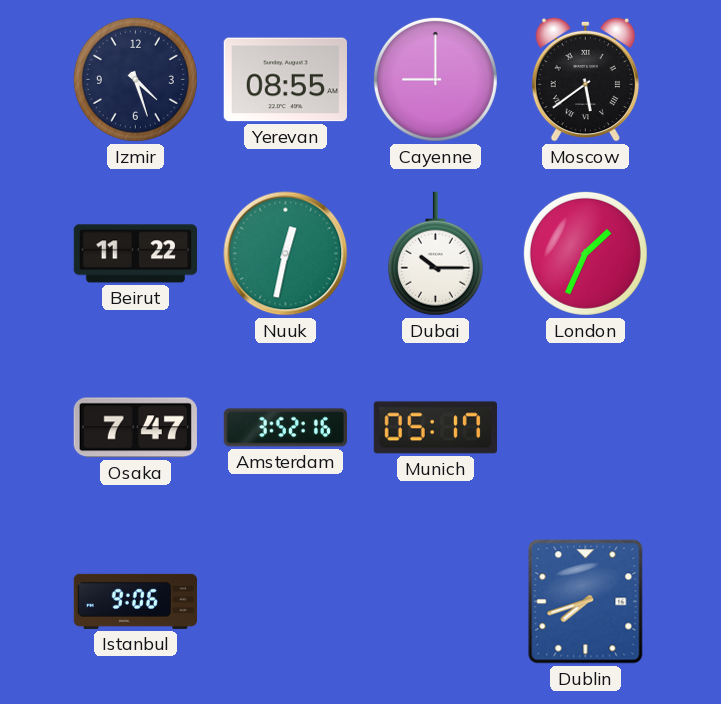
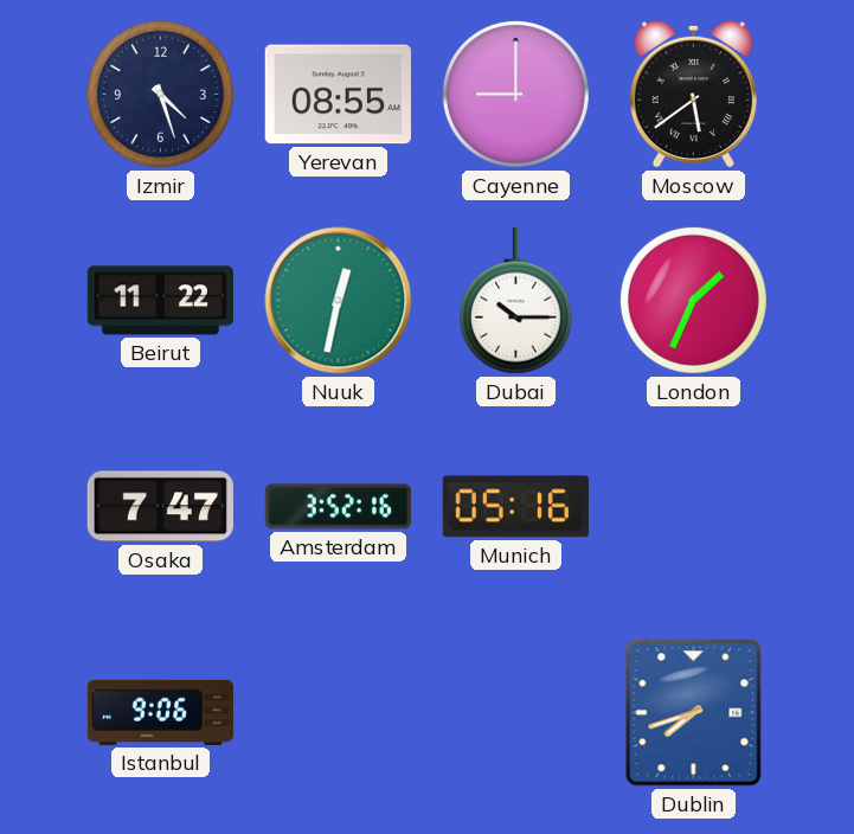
Munich: 05:17 -> 05:16
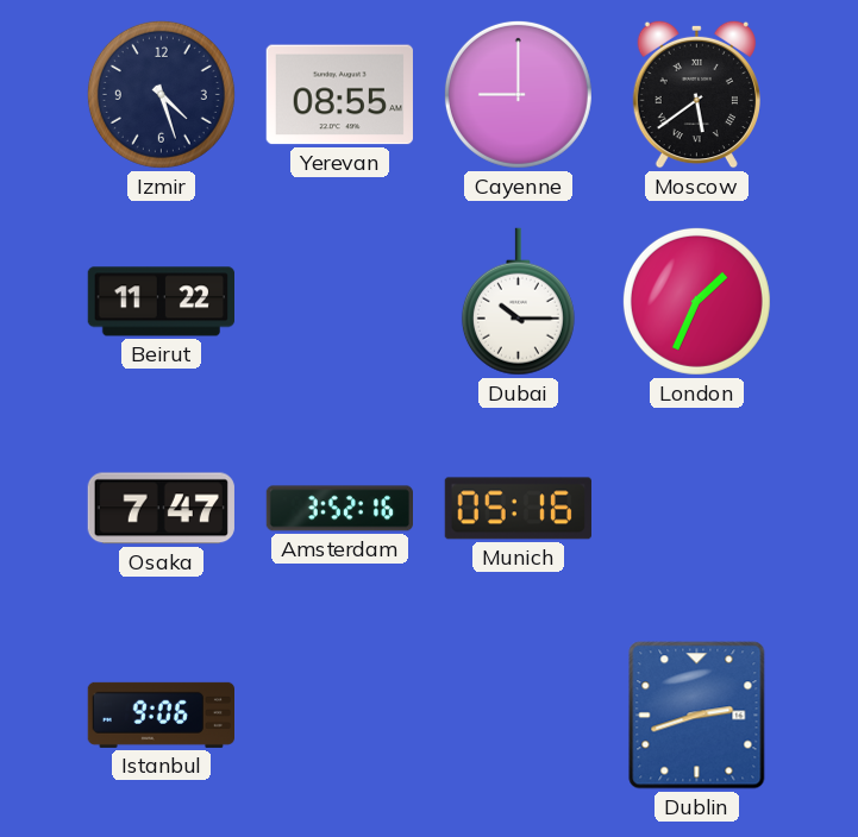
Nuuk: 12:32 -> none
Dublin: 7:42 -> 2:42
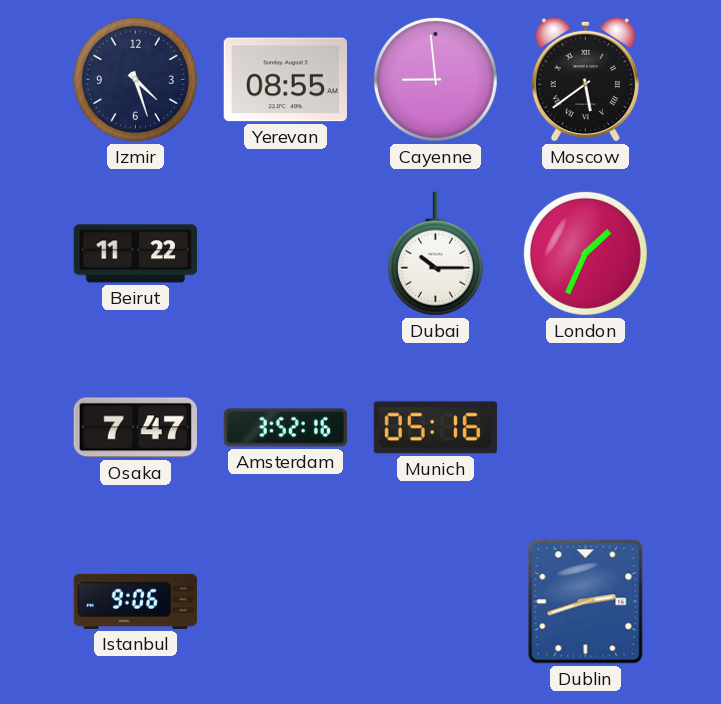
Cayenne: 9:00 -> 8:59
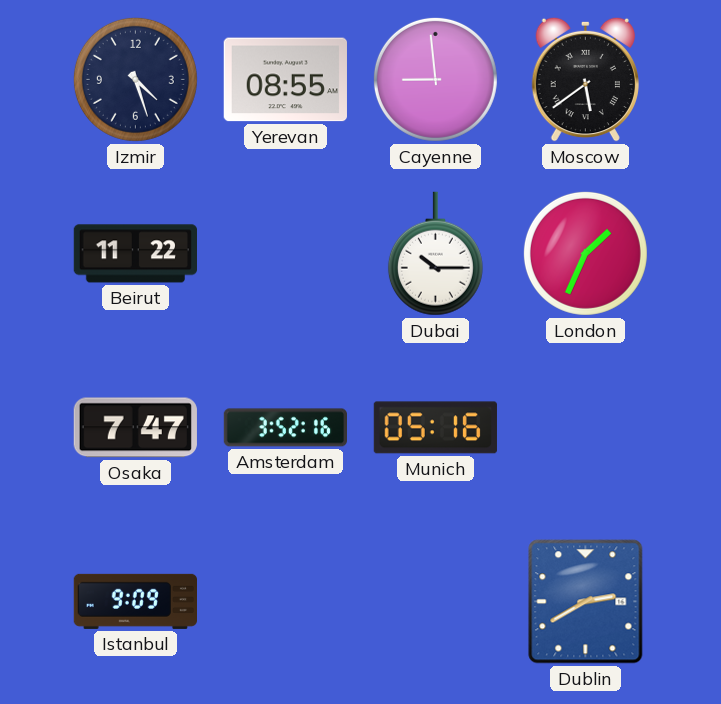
Istanbul: 9:06 -> 9:09
Dublin: 2:42 -> 2:40
